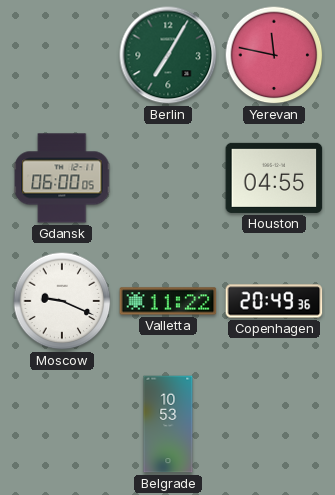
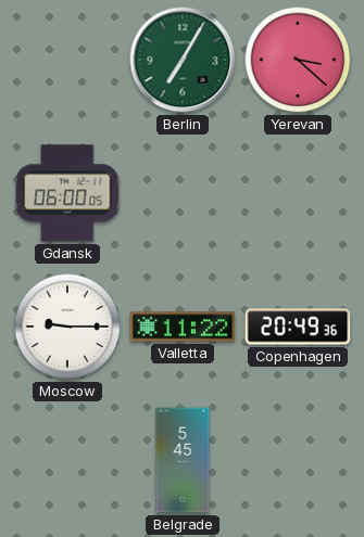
Yerevan: 11:47 -> 3:22
Houston: 04:55 -> none
Moscow: 9:19 -> 9:15
Belgrade: 10:53 -> 5:45
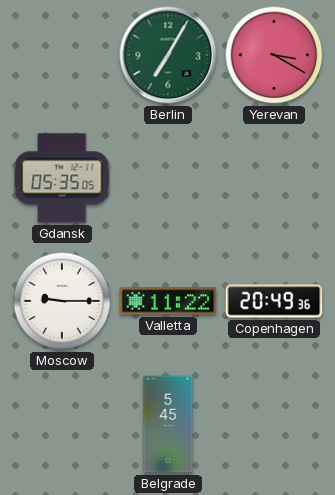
Yerevan: 3:22 -> 3:20
Gdansk: 06:00 -> 05:35
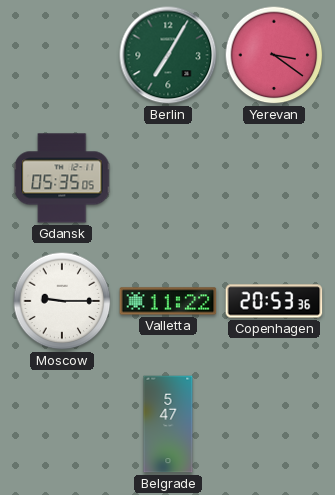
Yerevan: 3:20 -> 3:21
Copenhagen: 20:49 -> 20:53
Belgrade: 5:45 -> 5:47
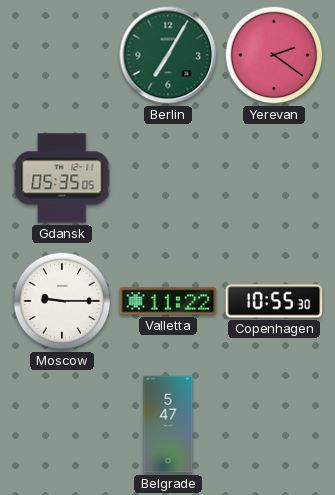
Yerevan: 3:21 -> 2:21
Copenhagen: 20:53 -> 10:55
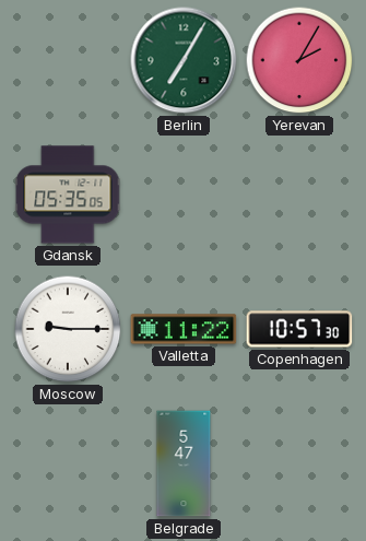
Yerevan: 2:21 -> 2:05
Copenhagen: 10:55 -> 10:57
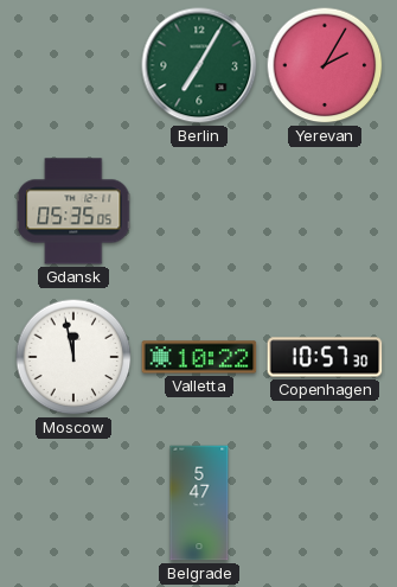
Moscow: 9:15 -> 11:58
Valletta: 11:22 -> 10:22
